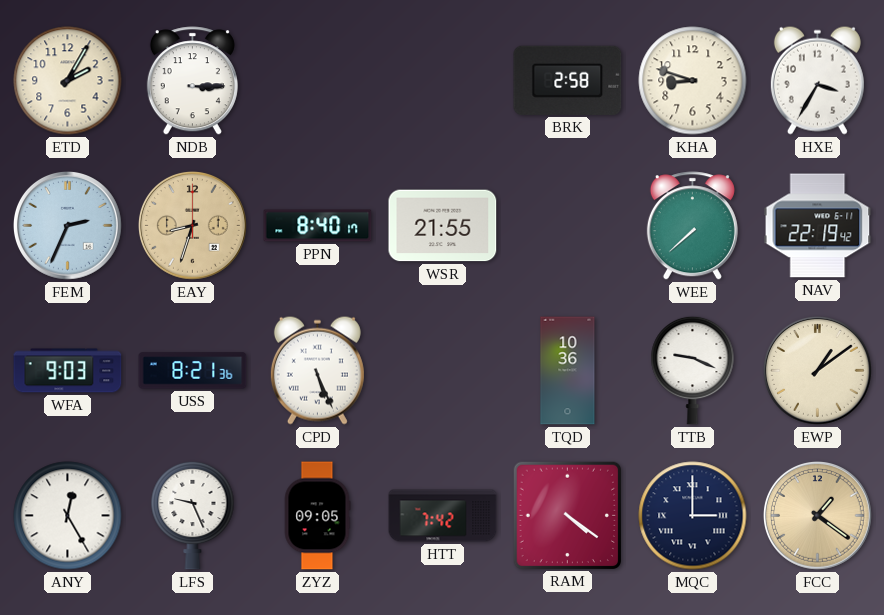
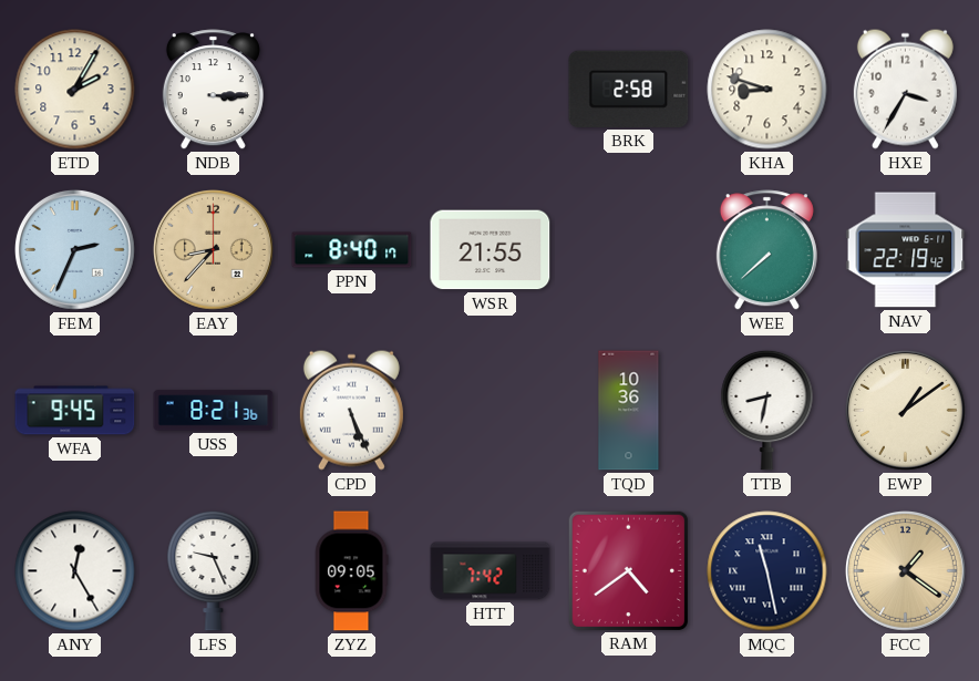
EAY: 8:33 -> 8:37
WFA: 9:03 -> 9:45
TTB: 9:19 -> 8:32
RAM: 4:21 -> 4:39
MQC: 3:00 -> 11:28
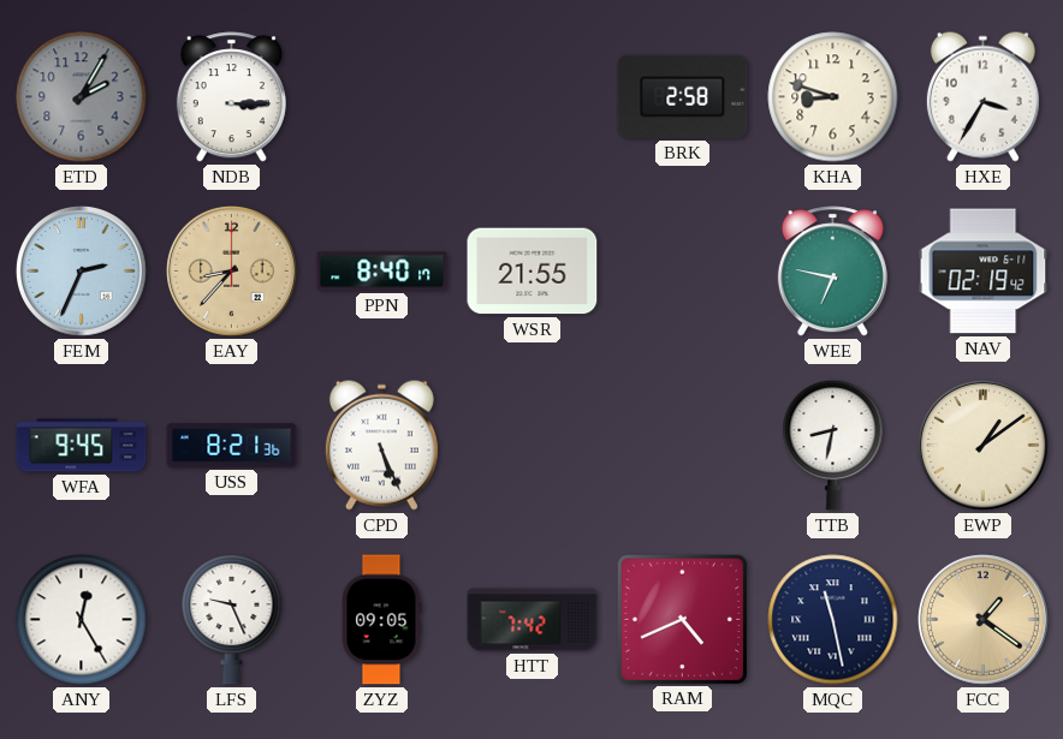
ETD dial: cream -> grey
WEE: 7:38 -> 6:47
NAV: 22:19 -> 02:19
TQD: 10:36 -> none
RAM: 4:39 -> 4:41
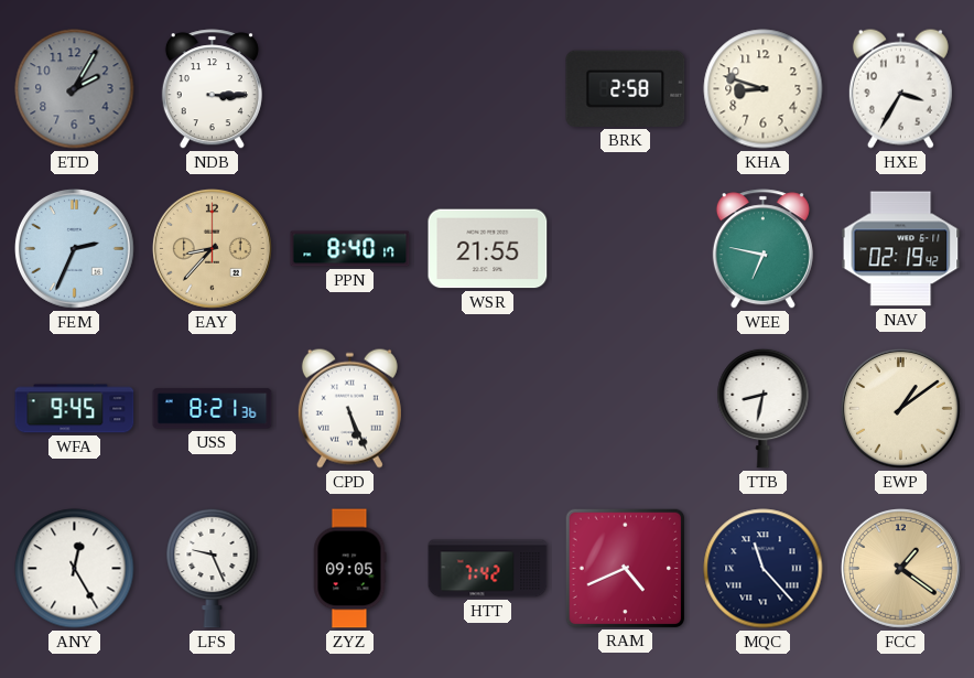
MQC: 11:28 -> 11:23
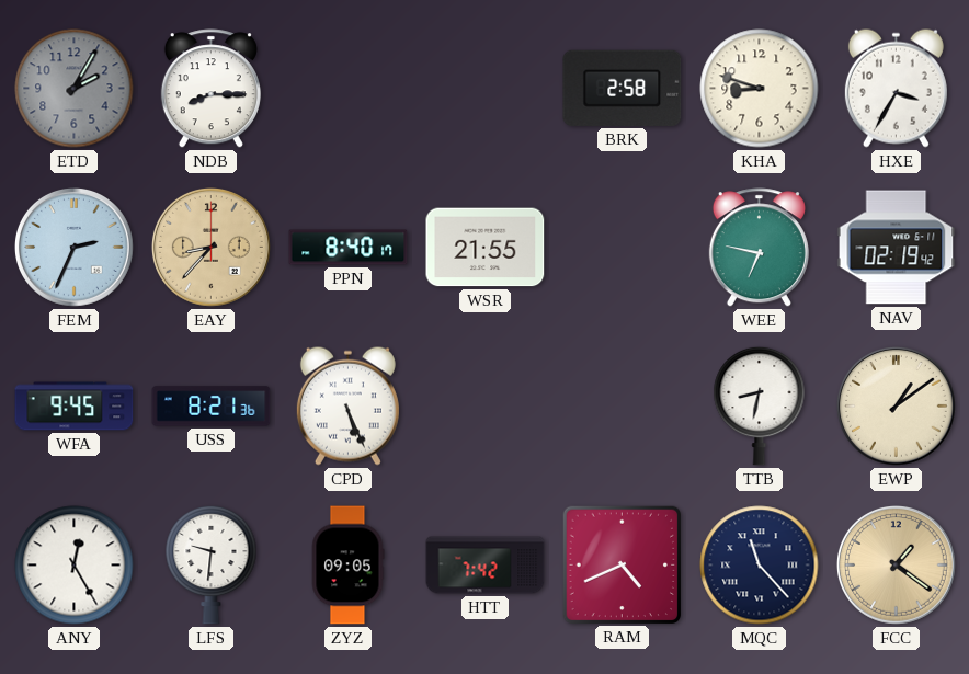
NDB: 3:15 -> 8:15
LFS: 9:26 -> 9:31
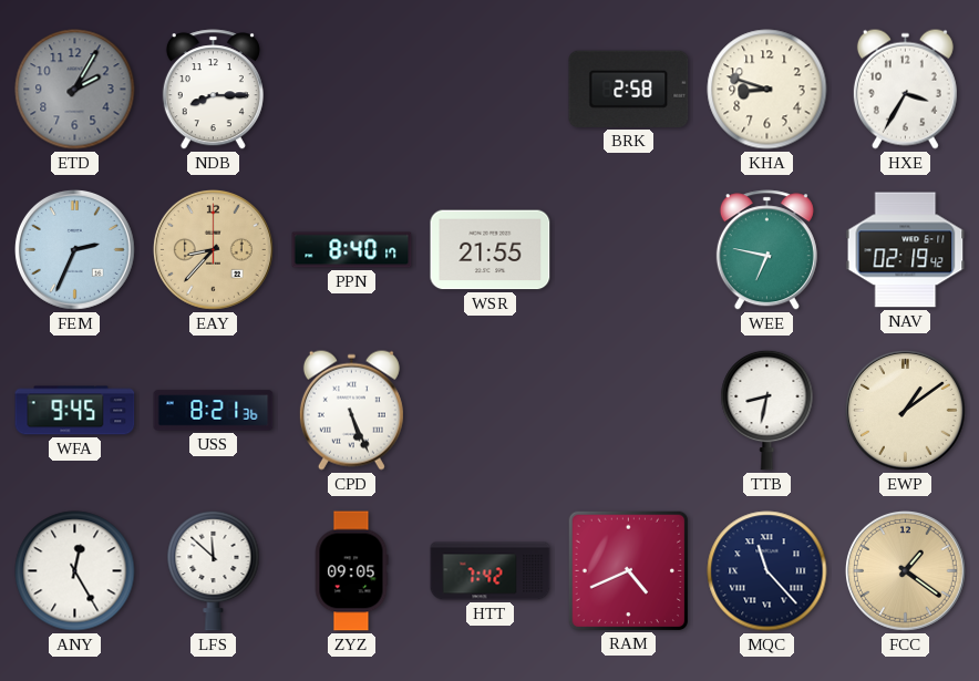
LFS: 9:31 -> 11:52
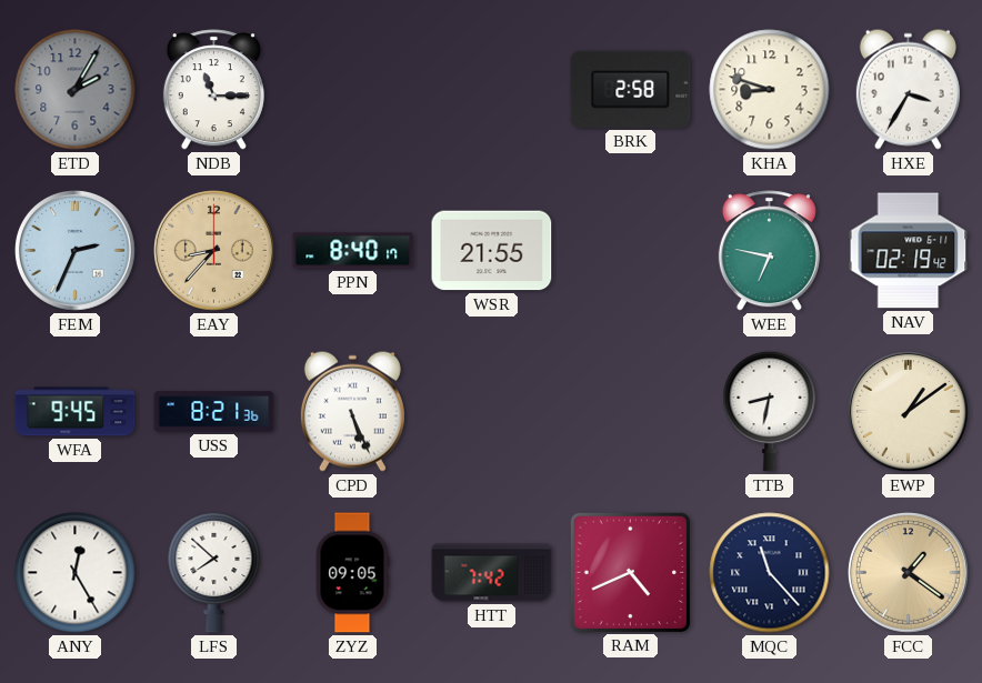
NDB: 8:15 -> 11:15
LFS: 11:52 -> 7:52
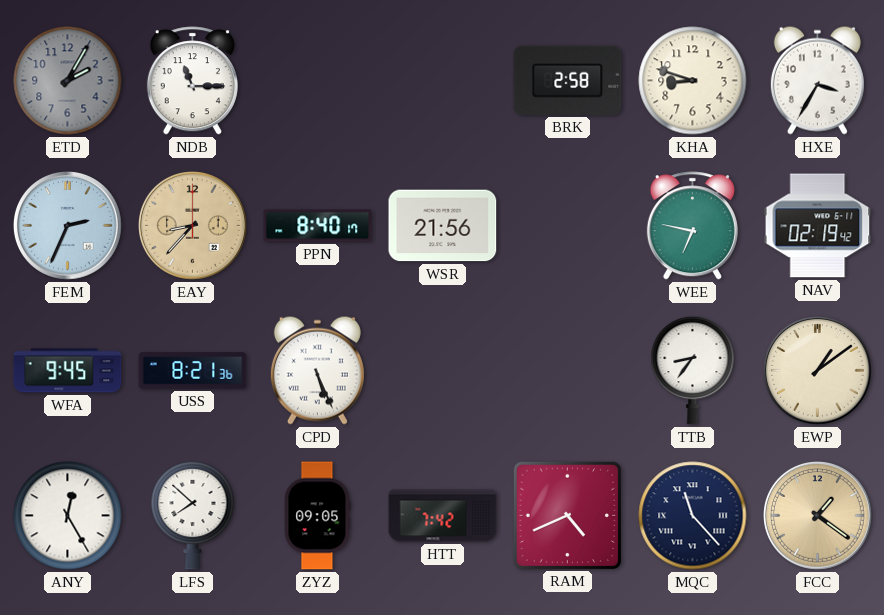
WSR: 21:55 -> 21:56
TTB: 8:32 -> 8:36
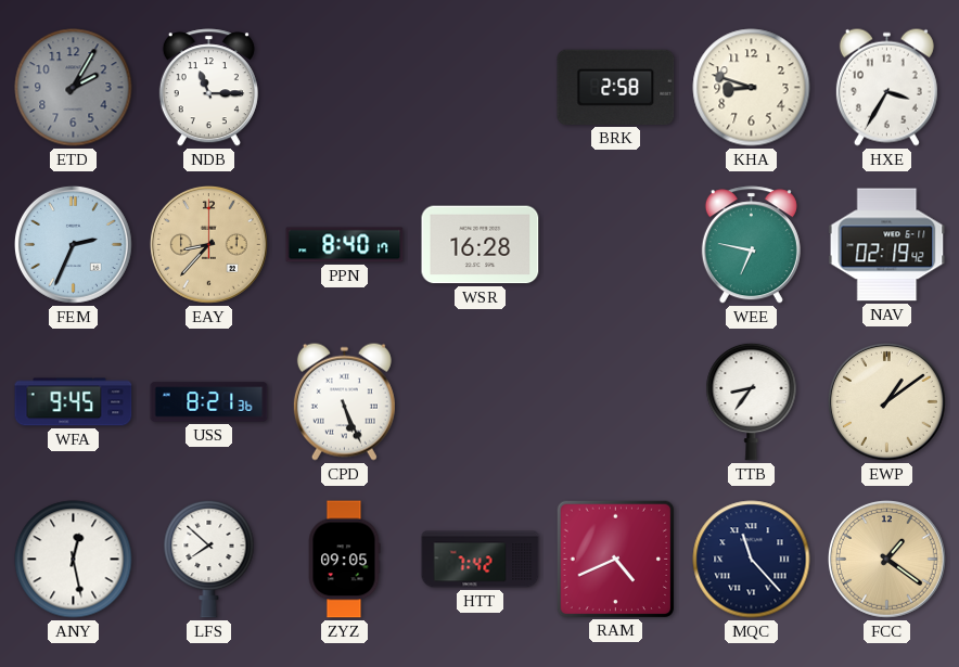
WSR: 21:56 -> 16:28
ANY: 12:25 -> 12:28
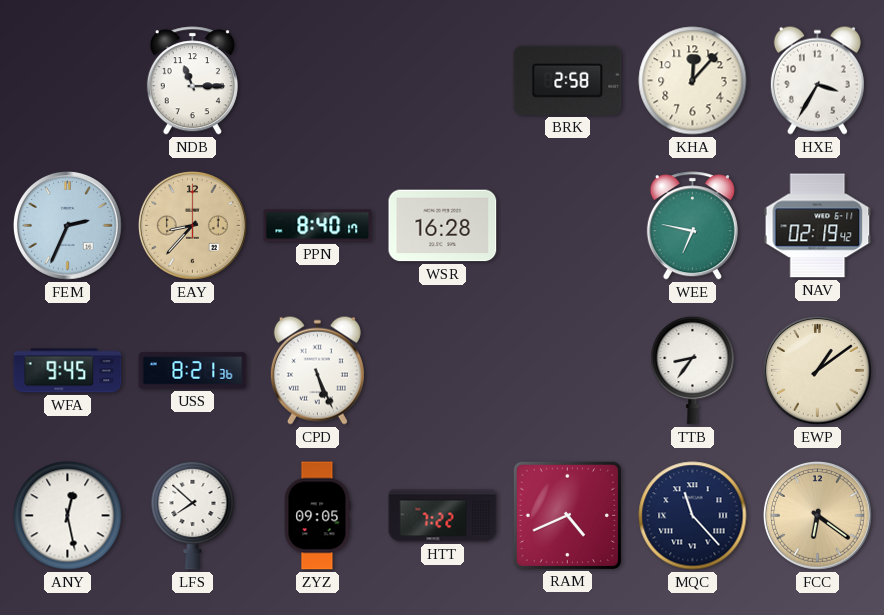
ETD: 2:05 -> none
KHA: 8:48 -> 12:07
HTT: 7:42 -> 7:22
FCC: 1:21 -> 6:21
